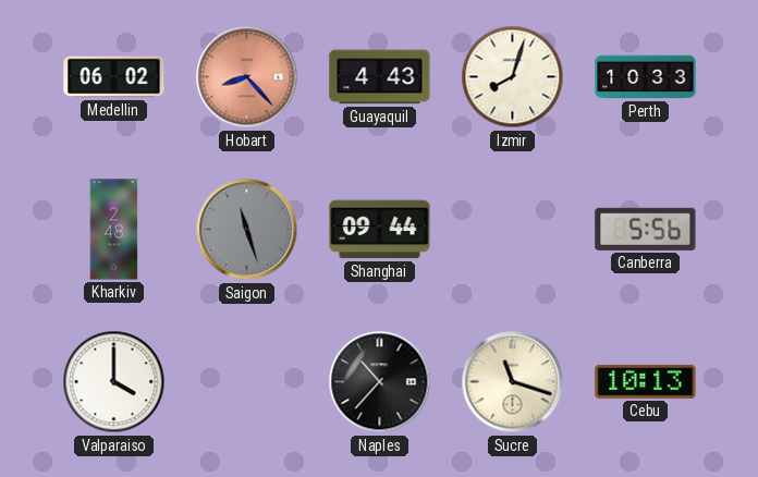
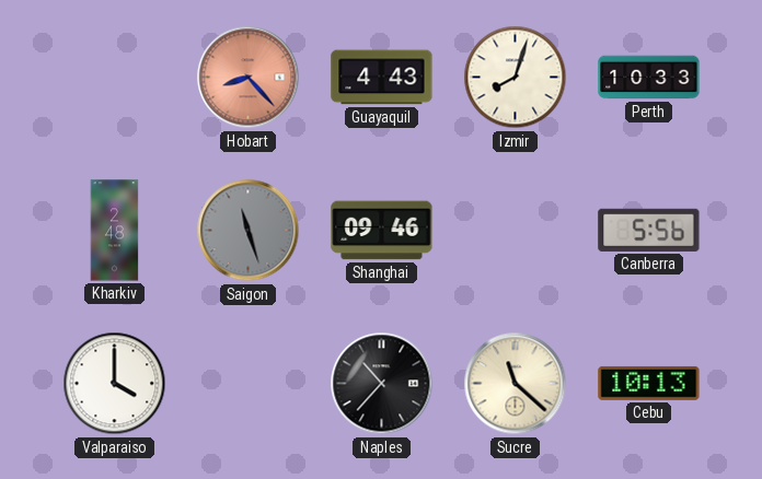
Medellin: 06:02 -> none
Shanghai: 09:44 -> 09:46
Sucre: 11:18 -> 11:22
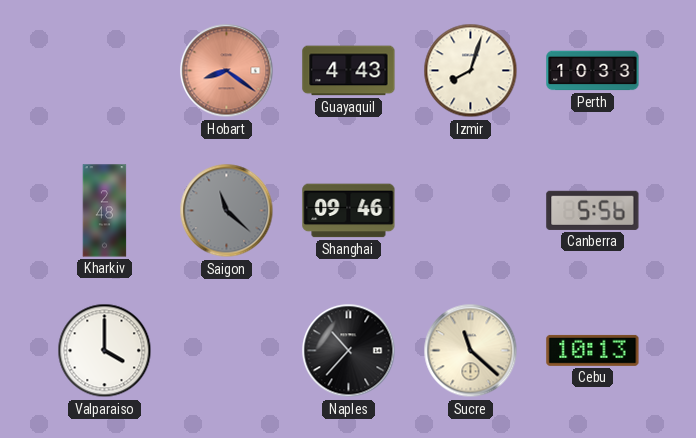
Hobart: 8:23 -> 8:21
Saigon: 11:27 -> 11:22
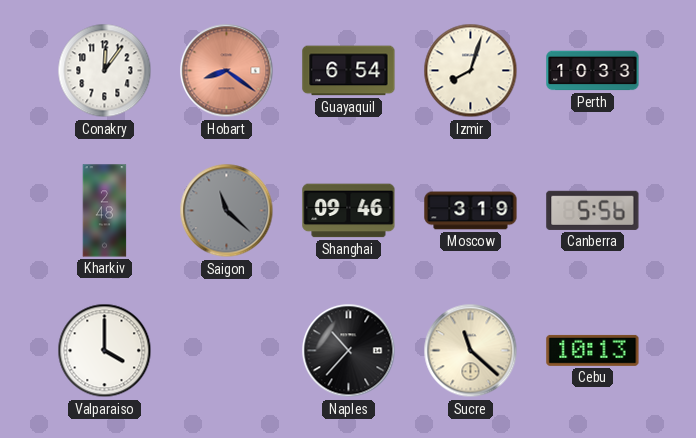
Conakry: none -> 12:06
Guayaquil: 4:43 -> 6:54
Moscow: none -> 3:19
